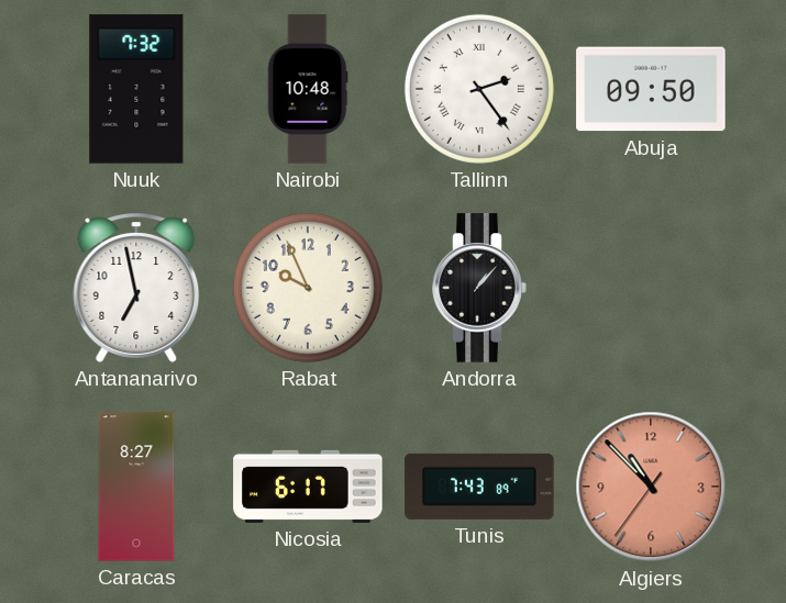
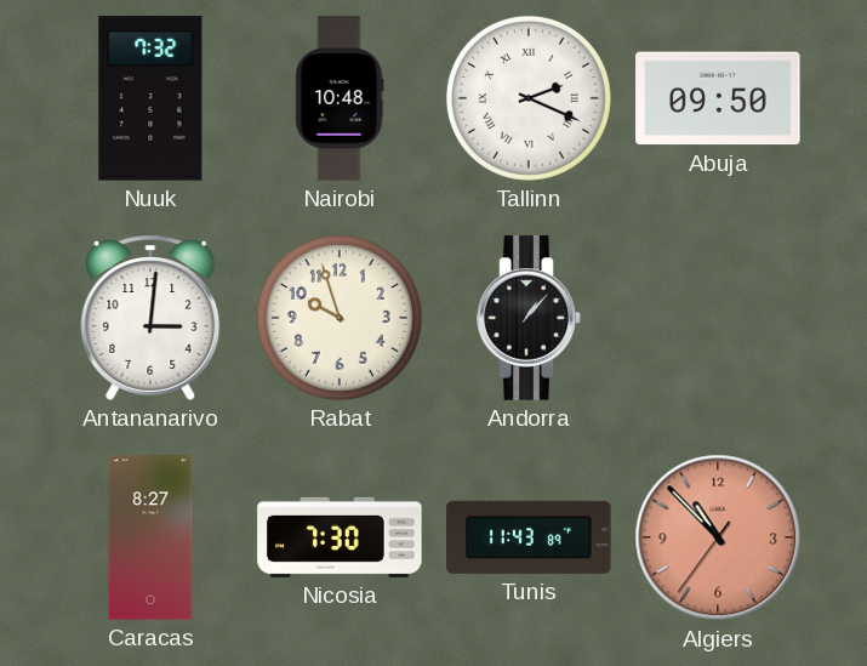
Tallinn: 2:24 -> 2:19
Antananarivo: 6:58 -> 3:01
Rabat: 9:56 -> 9:57
Nicosia: 6:17 -> 7:30
Tunis: 7:43 -> 11:43
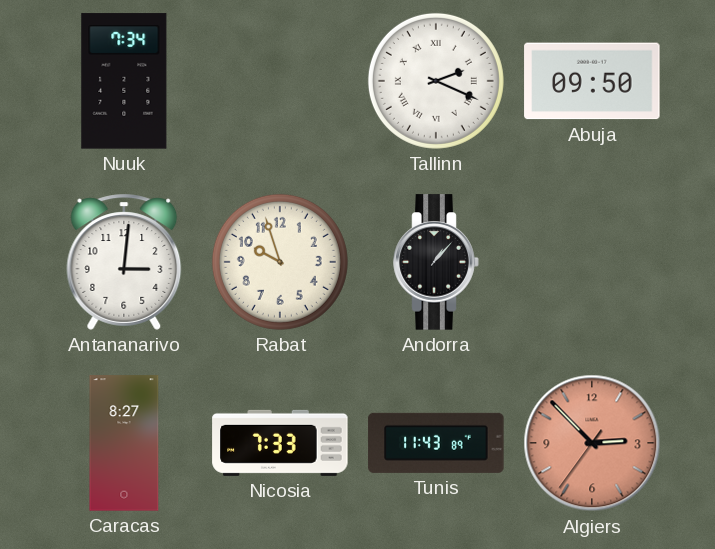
Nuuk: 7:32 -> 7:34
Nairobi: 10:48 -> none
Nicosia: 7:30 -> 7:33
Algiers: 10:52 -> 2:52
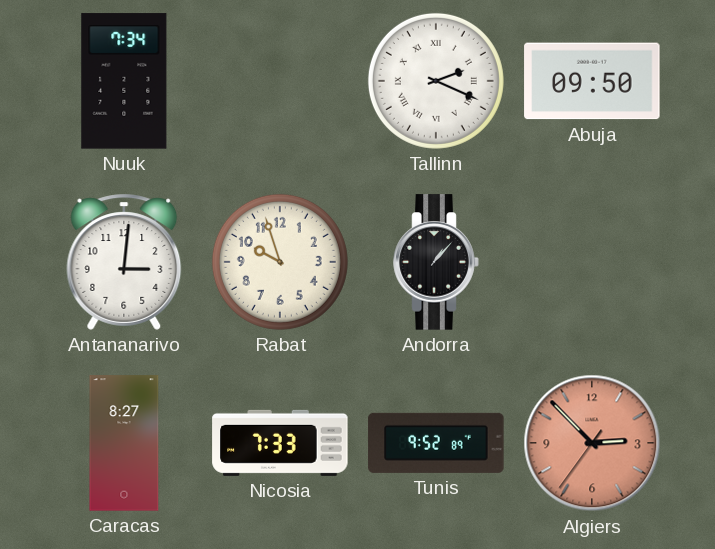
Tunis: 11:43 -> 9:52
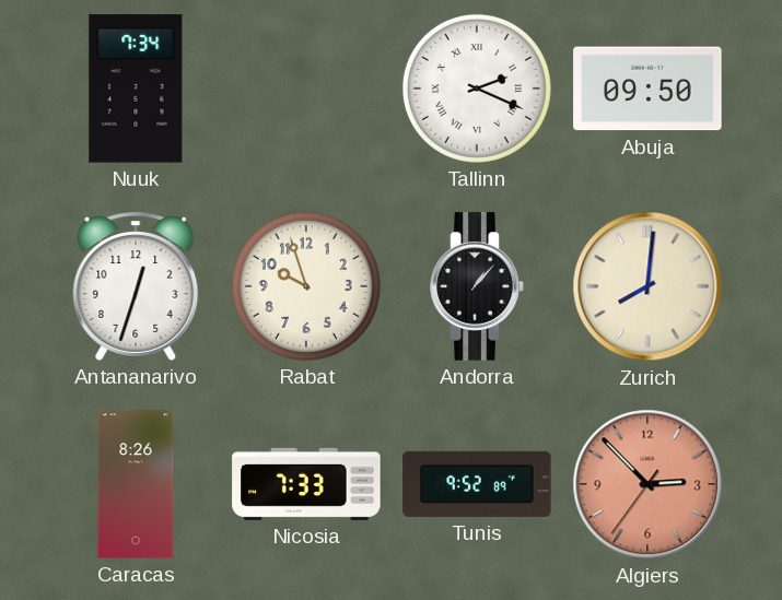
Antananarivo: 3:01 -> 12:33
Zurich: none -> 8:01
Caracas: 8:27 -> 8:26
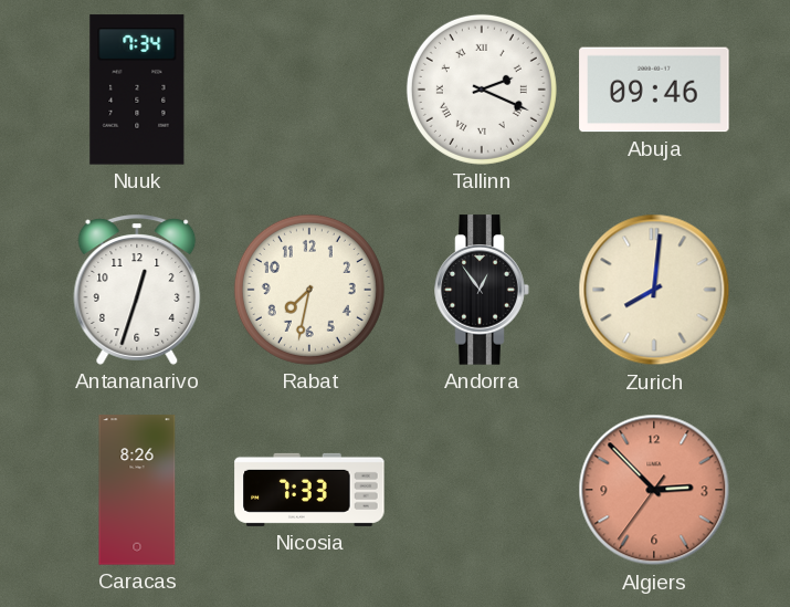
Abuja: 09:50 -> 09:46
Rabat: 9:57 -> 7:32
Andorra: 1:07 -> 12:54
Tunis: 9:52 -> none
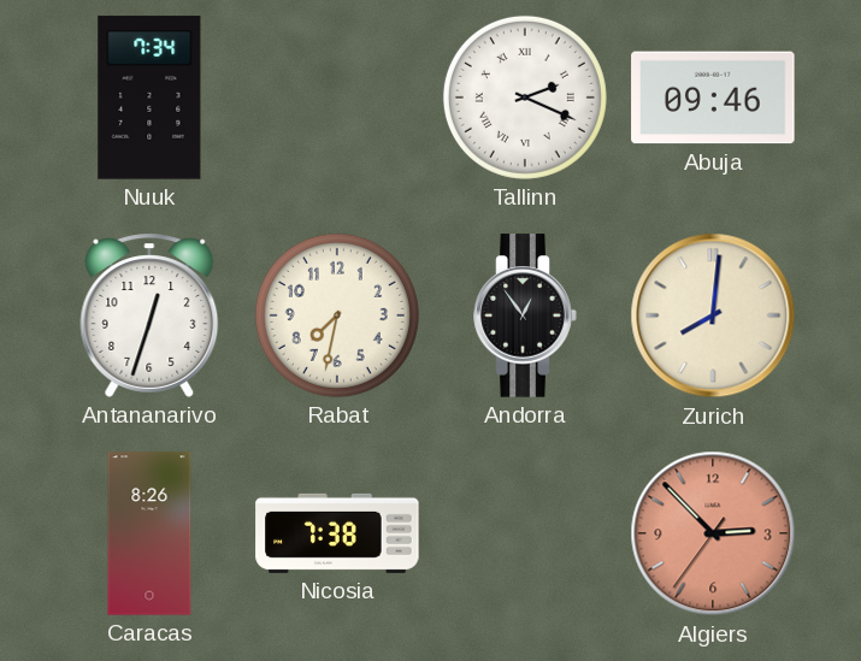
Nicosia: 7:33 -> 7:38
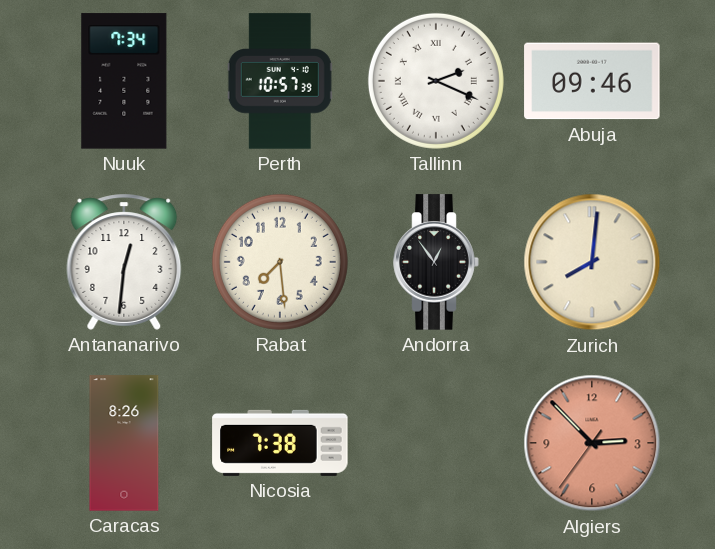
Perth: none -> 10:57
Antananarivo: 12:33 -> 12:31
Rabat: 7:32 -> 7:29
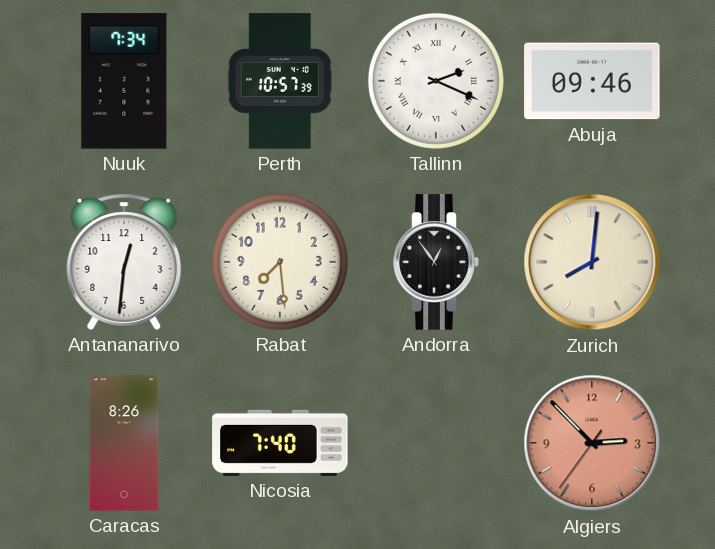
Nicosia: 7:38 -> 7:40
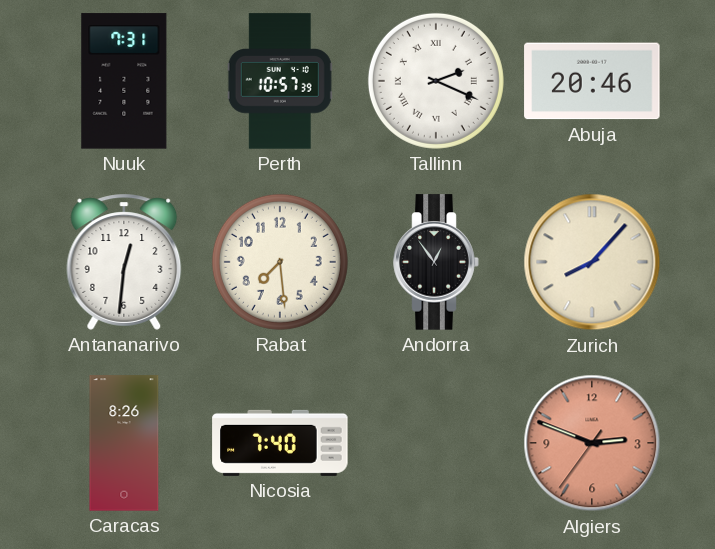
Nuuk: 7:34 -> 7:31
Abuja: 09:46 -> 20:46
Zurich: 8:01 -> 8:07
Algiers: 2:52 -> 2:48
